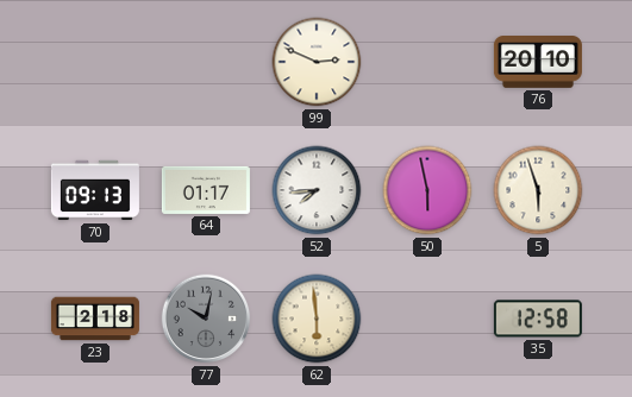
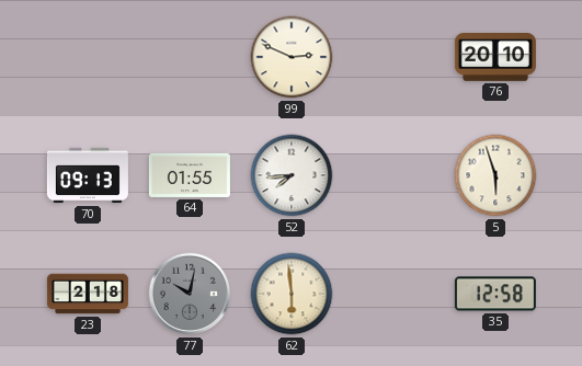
64: 01:17 -> 01:55
50: 5:58 -> none
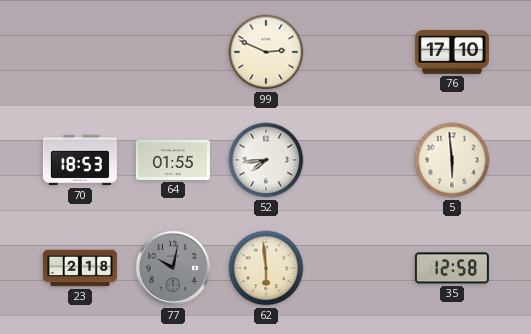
76: 20:10 -> 17:10
70: 09:13 -> 18:53
5: 5:57 -> 5:59
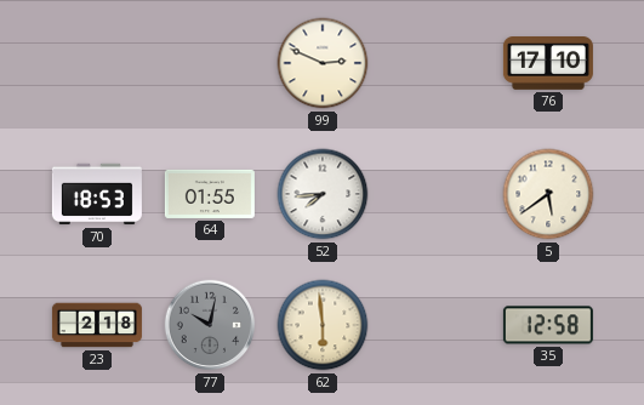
5: 5:59 -> 5:39
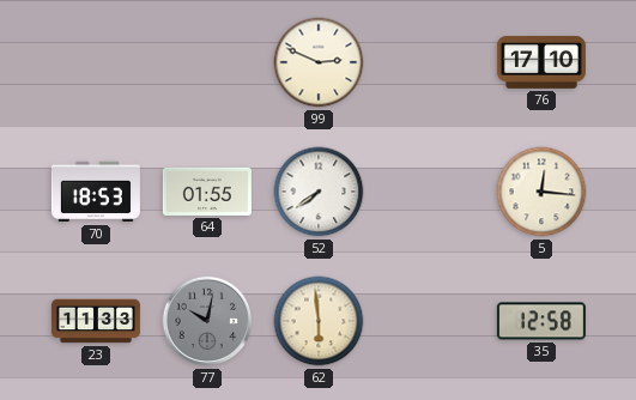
52: 7:44 -> 7:39
5: 5:39 -> 12:16
23: 2:18 -> 11:33
